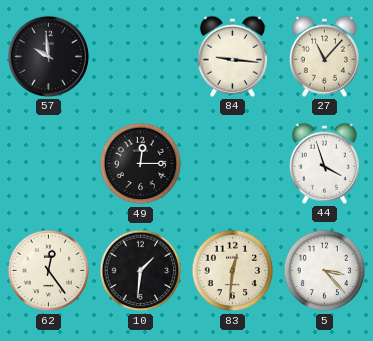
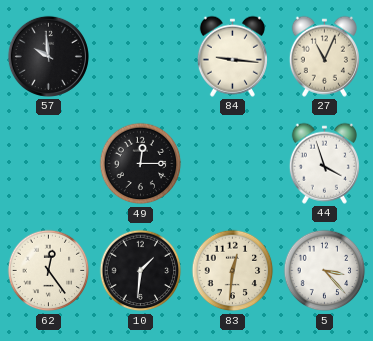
27: 11:07 -> 11:04
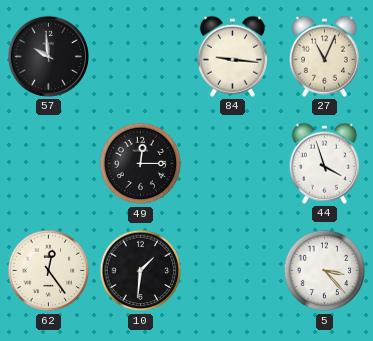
83: 12:31 -> none
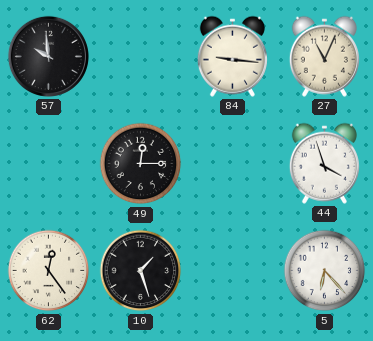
10: 1:31 -> 1:27
5: 3:23 -> 6:23
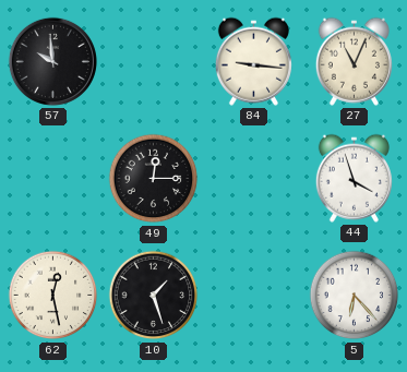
62: 12:24 -> 12:28
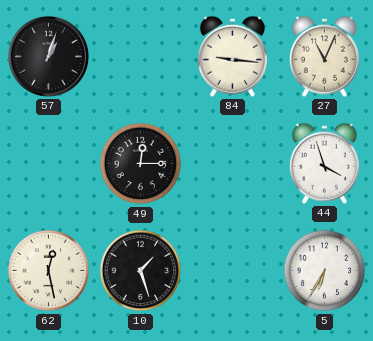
57: 9:59 -> 1:03
5: 6:23 -> 6:35
